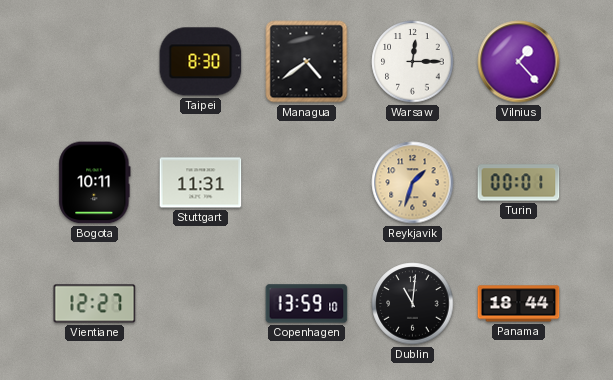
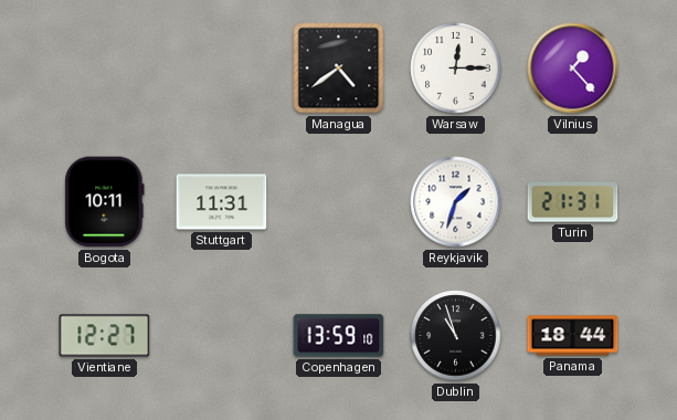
Taipei: 8:30 -> none
Reykjavik dial: champagne -> white
Turin: 00:01 -> 21:31
Dublin: 11:01 -> 10:57
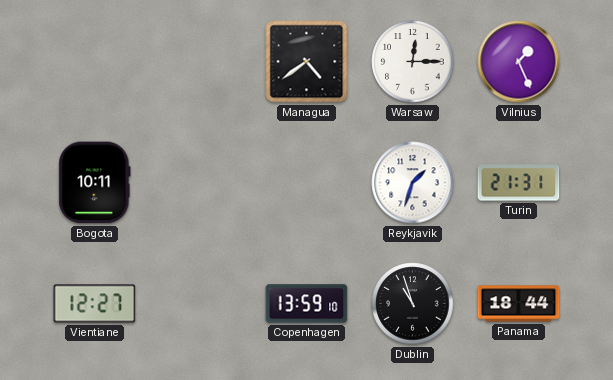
Vilnius: 1:23 -> 1:26
Stuttgart: 11:31 -> none
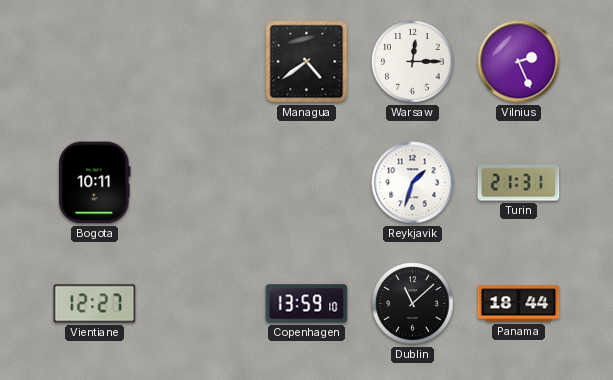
Vilnius: 1:26 -> 2:26
Dublin: 10:57 -> 11:08
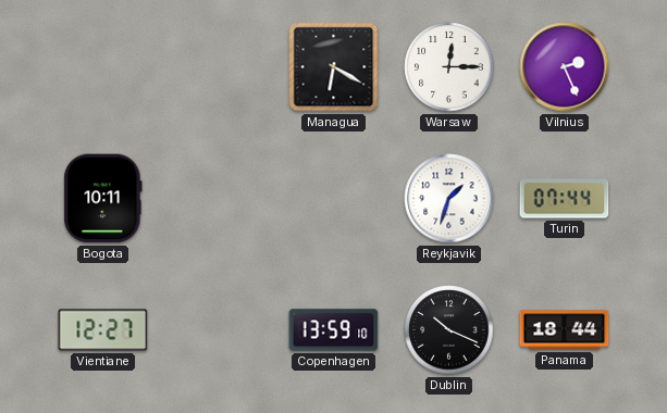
Managua: 4:39 -> 6:20
Turin: 21:31 -> 07:44
Dublin: 11:08 -> 10:19
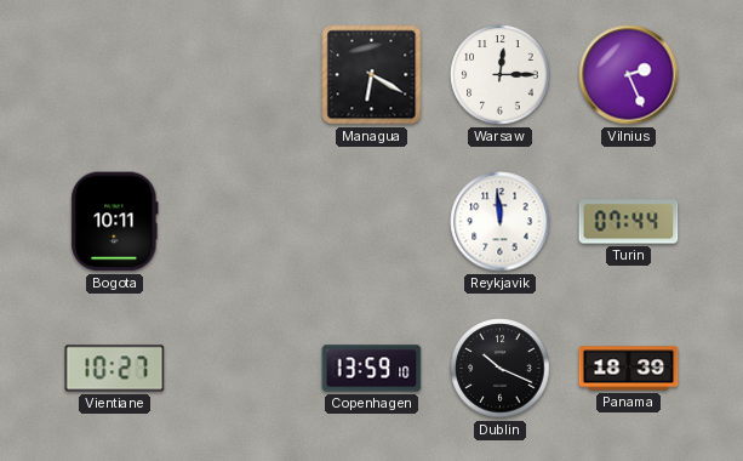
Reykjavik: 1:33 -> 11:59
Vientiane: 12:27 -> 10:27
Panama: 18:44 -> 18:39
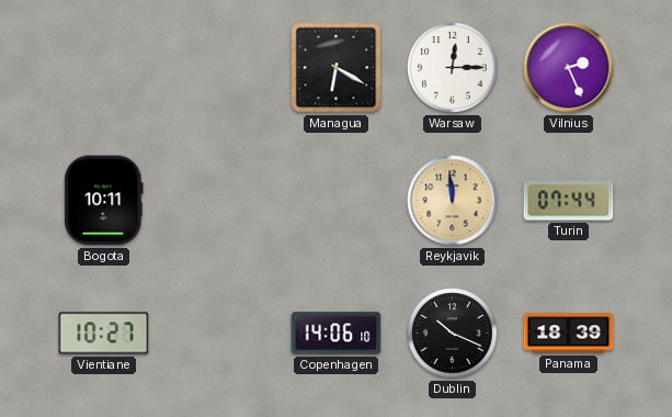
Reykjavik dial: white -> champagne
Copenhagen: 13:59 -> 14:06
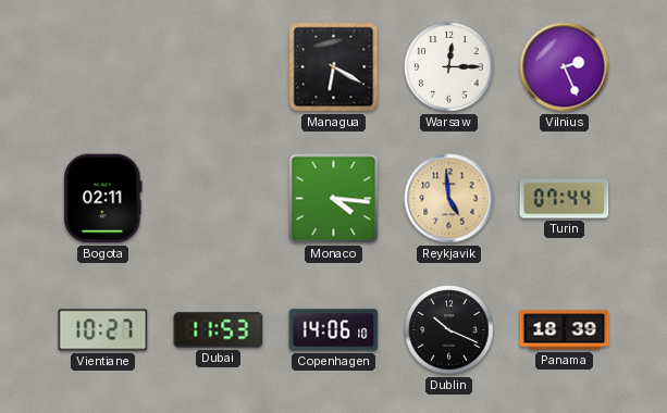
Bogota: 10:11 -> 02:11
Monaco: none -> 4:16
Reykjavik: 11:59 -> 4:59
Dubai: none -> 11:53
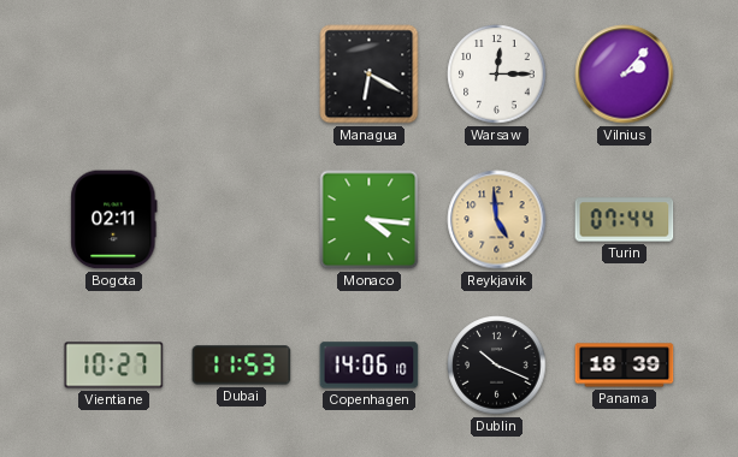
Vilnius: 2:26 -> 2:07
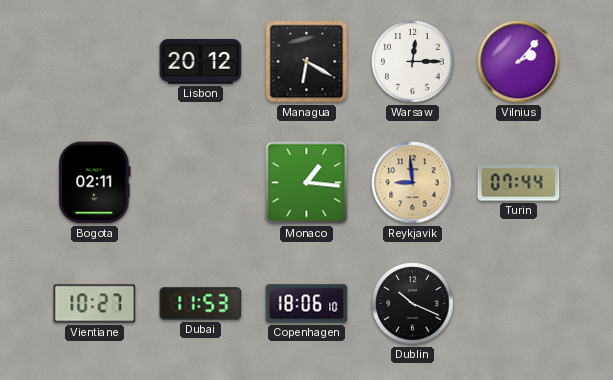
Lisbon: none -> 20:12
Monaco: 4:16 -> 1:16
Reykjavik: 4:59 -> 8:59
Copenhagen: 14:06 -> 18:06
Panama: 18:39 -> none
